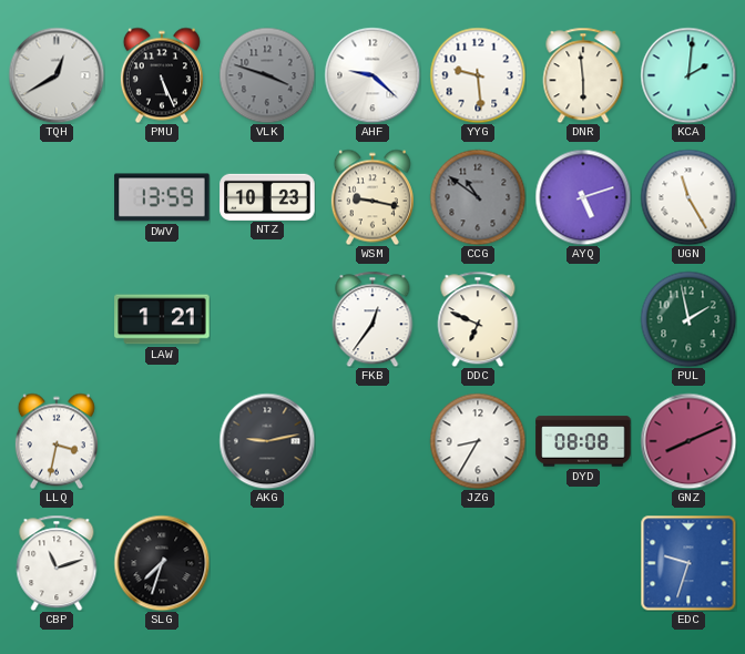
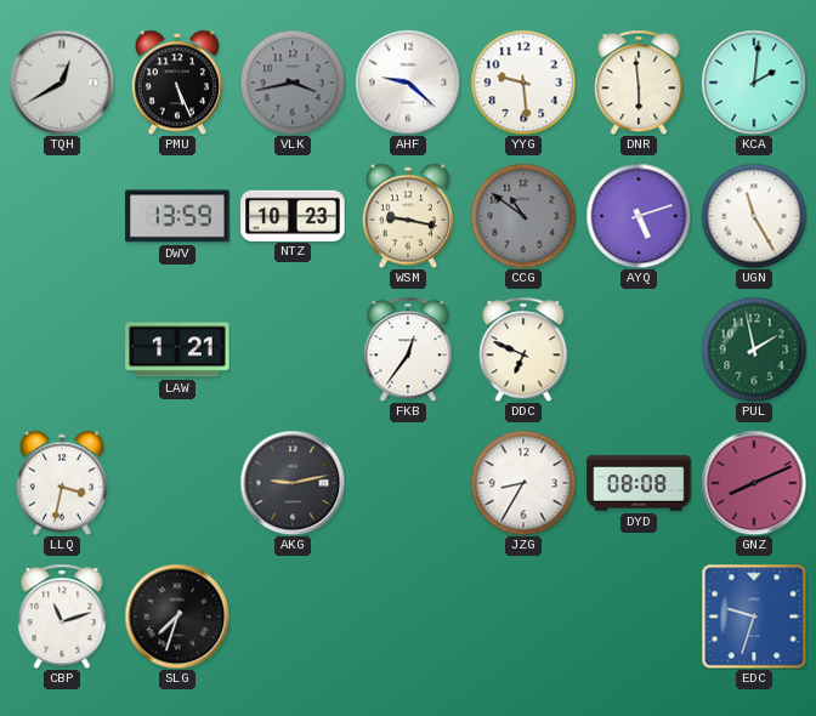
VLK: 3:48 -> 3:43
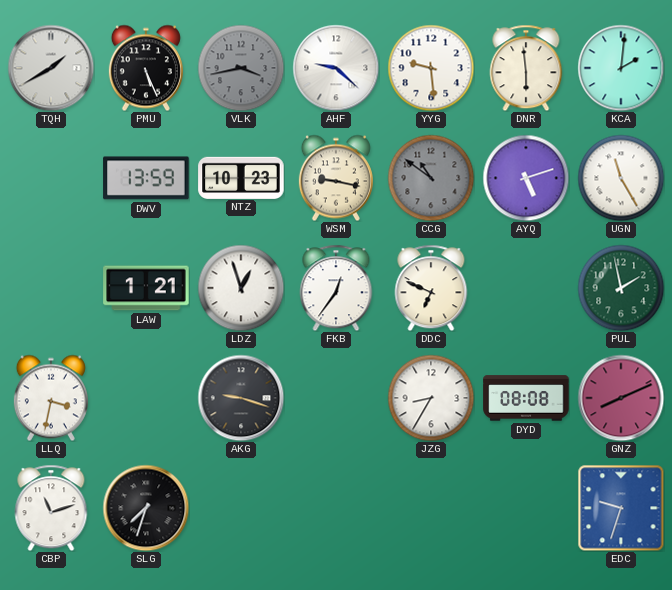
TQH: 12:40 -> 1:40
LDZ: none -> 12:57
AKG: 9:13 -> 9:18
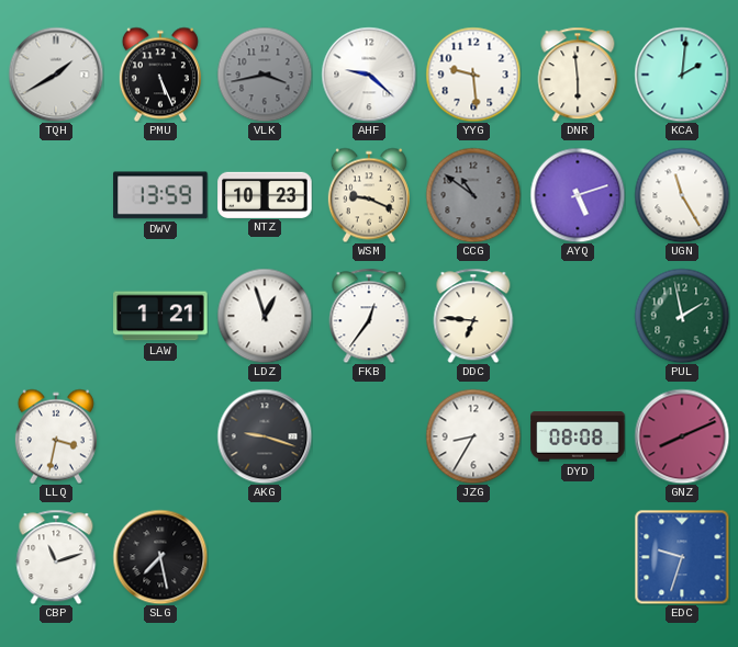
WSM: 9:17 -> 9:19
DDC: 6:49 -> 6:46
SLG: 7:33 -> 7:28
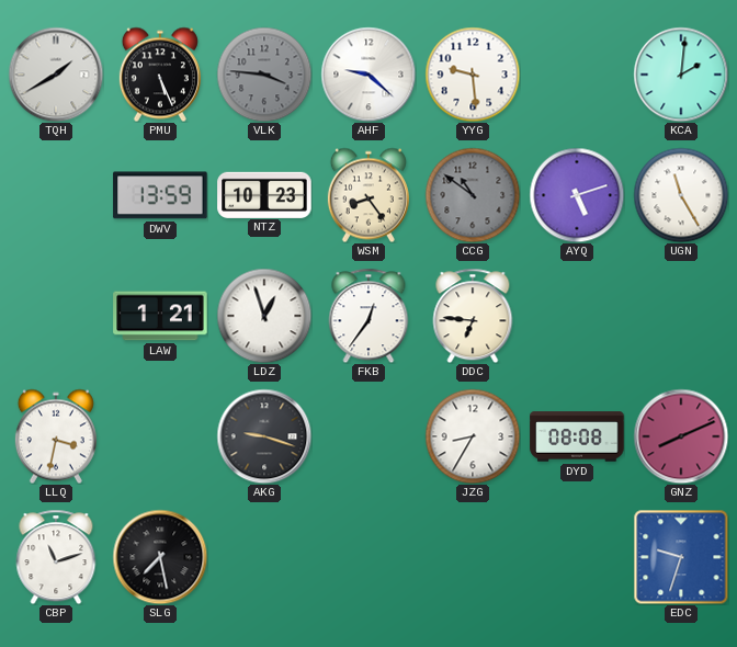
VLK: 3:43 -> 3:46
DNR: 5:59 -> none
WSM: 9:19 -> 8:24
PUL: 1:58 -> none
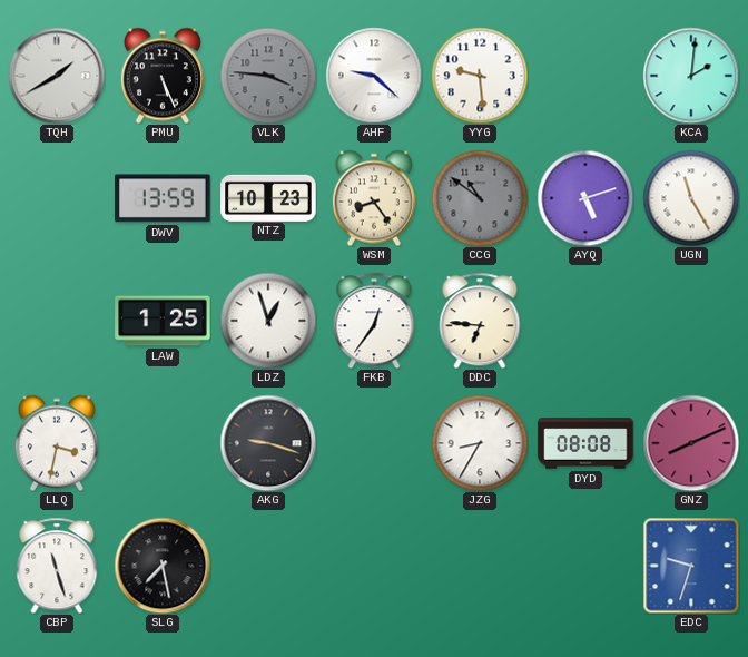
LAW: 1:21 -> 1:25
CBP: 11:12 -> 11:27
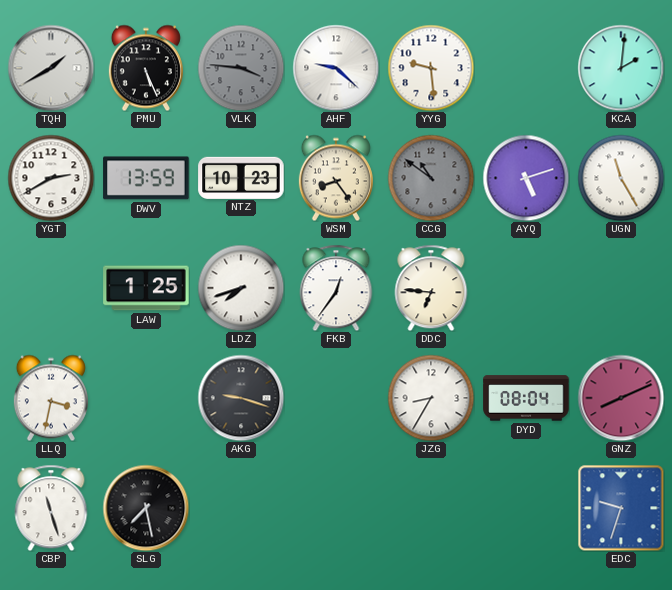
YGT: none -> 2:40
LDZ: 12:57 -> 7:42
DYD: 08:08 -> 08:04
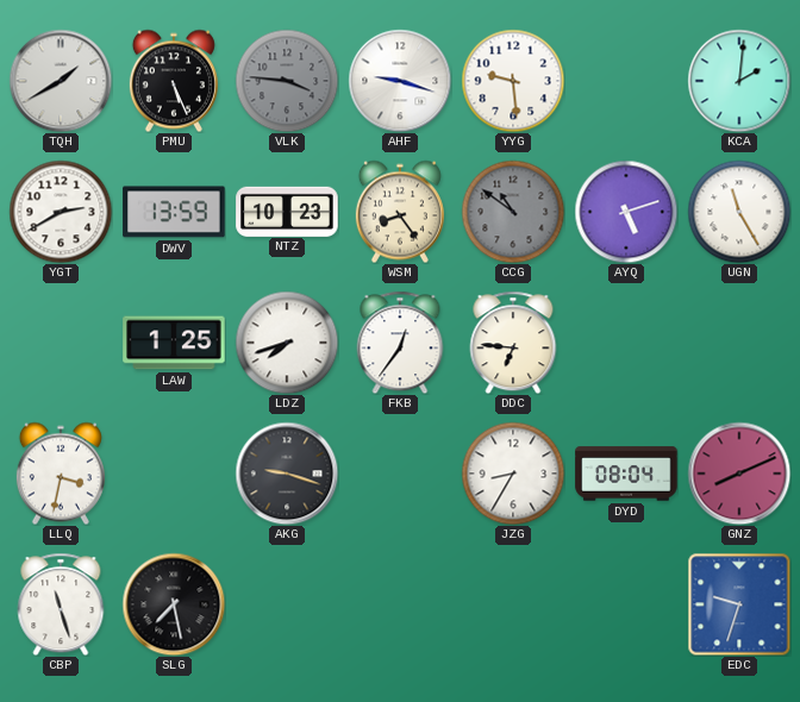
AHF: 9:22 -> 9:18
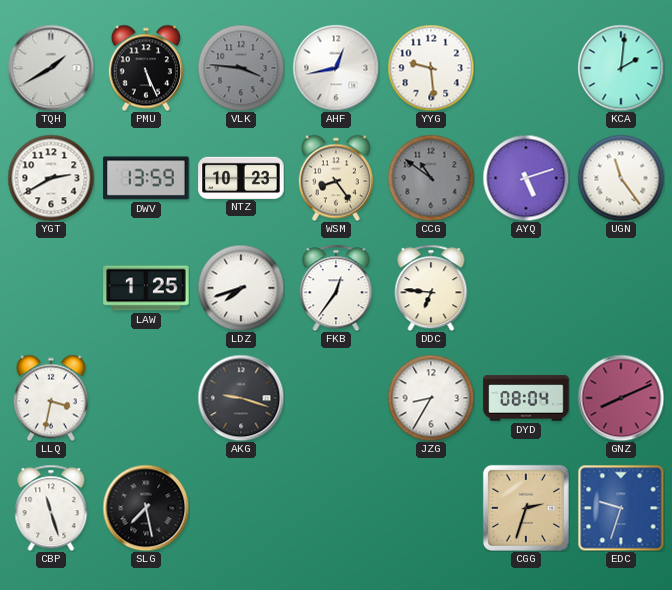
AHF: 9:18 -> 12:43
UGN: 11:25 -> 11:24
CGG: none -> 2:33
